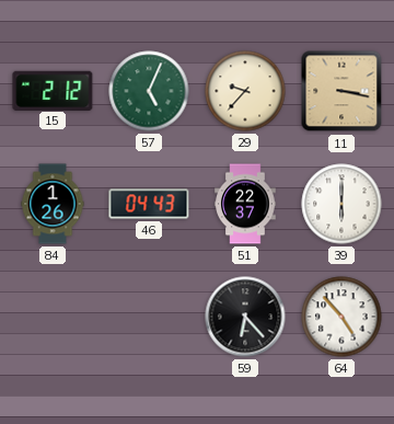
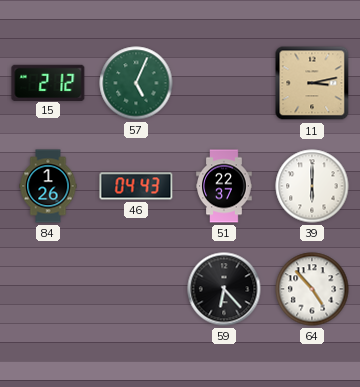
29: 9:37 -> none
11: 3:17 -> 3:13
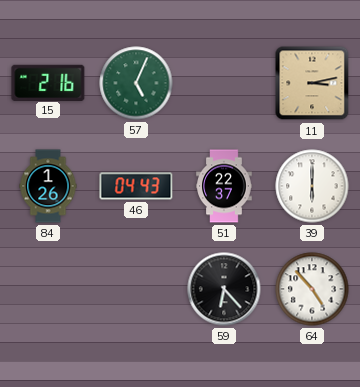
15: 2:12 -> 2:16
